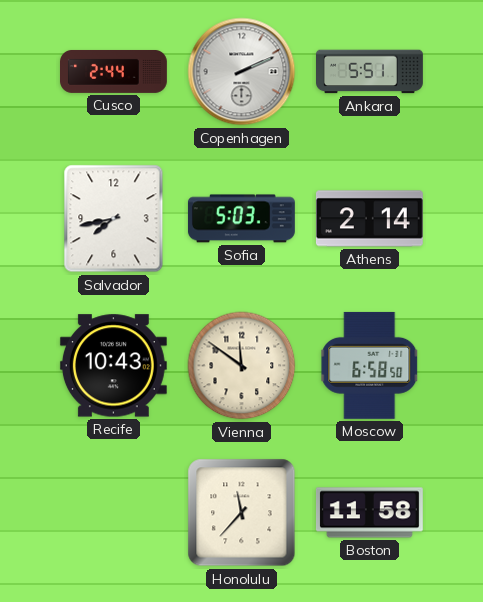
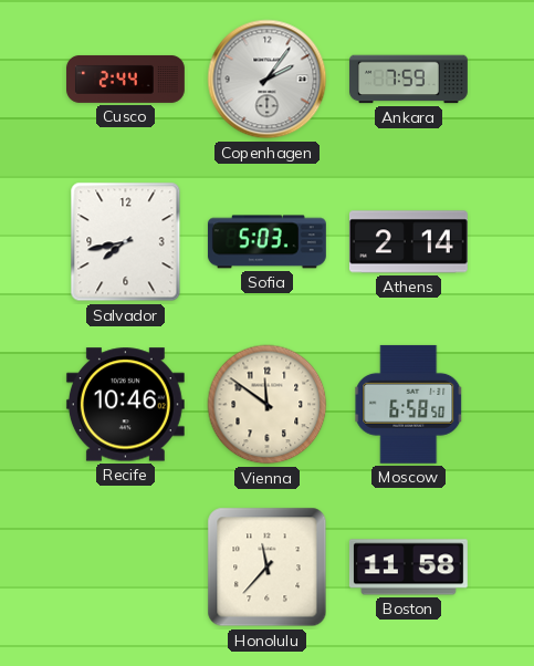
Copenhagen: 2:11 -> 2:06
Ankara: 5:51 -> 7:59
Recife: 10:43 -> 10:46
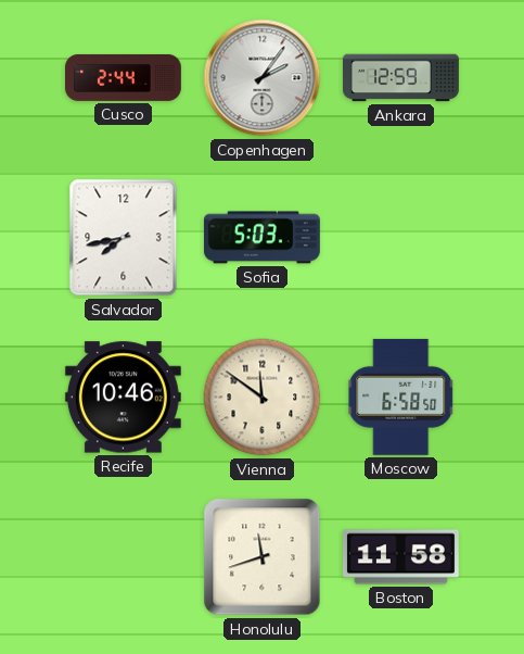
Ankara: 7:59 -> 12:59
Athens: 2:14 -> none
Honolulu: 11:37 -> 11:42
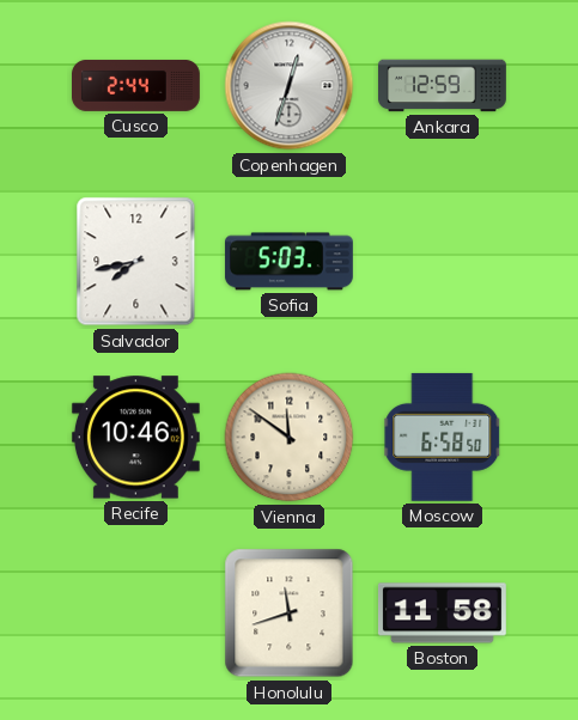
Copenhagen: 2:06 -> 12:33
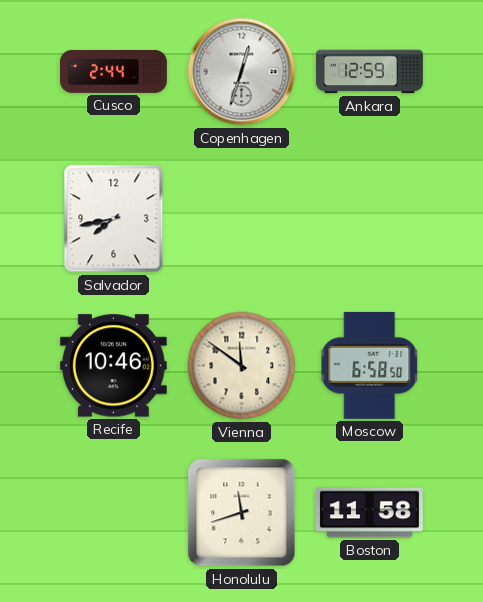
Sofia: 5:03 -> none
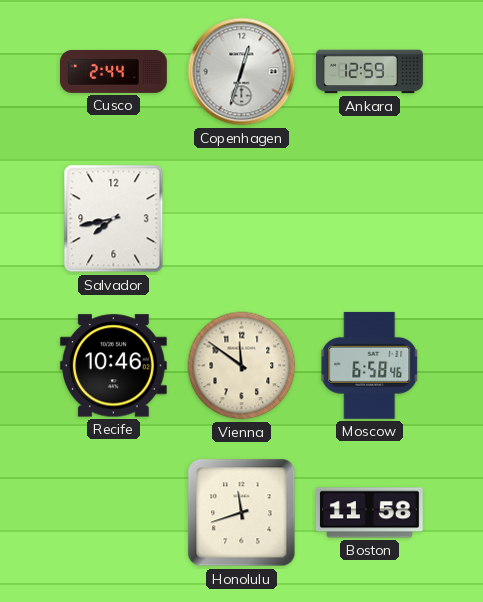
Moscow: 6:58:50 -> 6:58:46
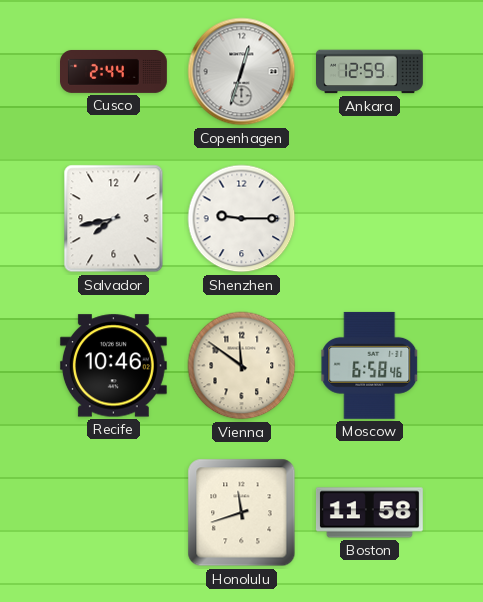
Shenzhen: none -> 9:15
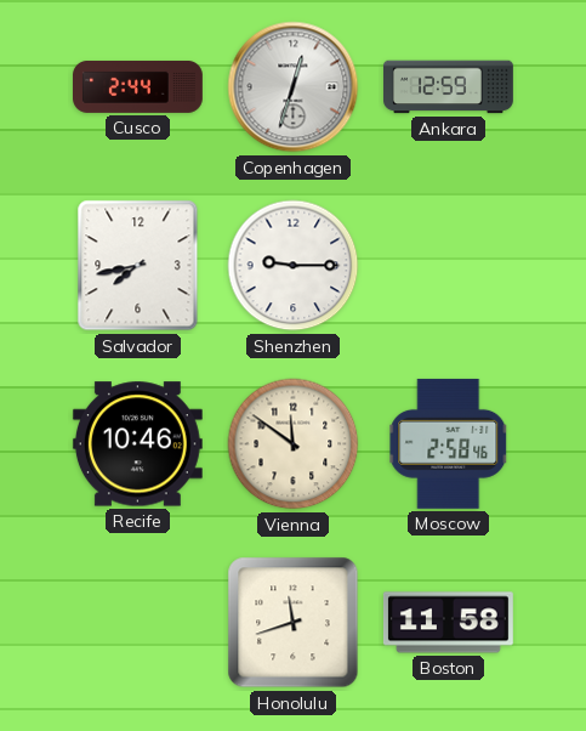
Moscow: 6:58 -> 2:58
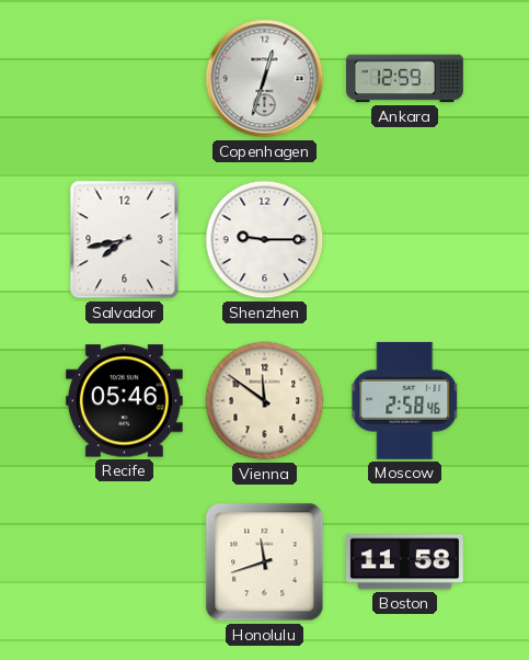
Cusco: 2:44 -> none
Recife: 10:46 -> 05:46
